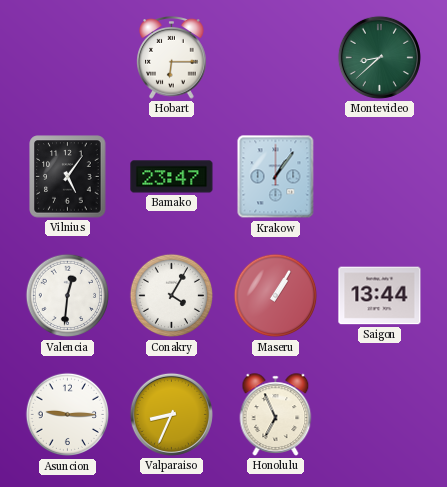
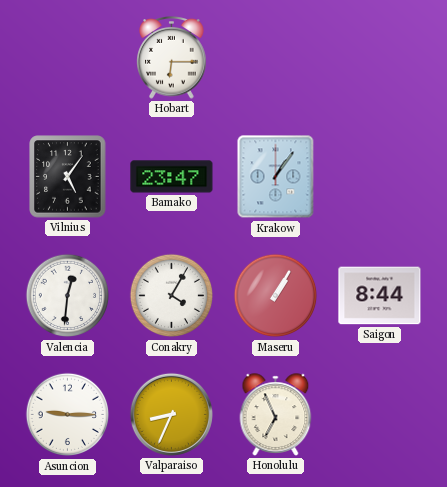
Montevideo: 8:38 -> none
Saigon: 13:44 -> 8:44
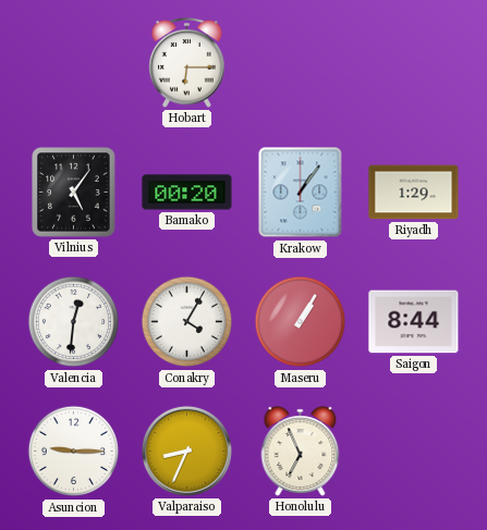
Bamako: 23:47 -> 00:20
Riyadh: none -> 1:29
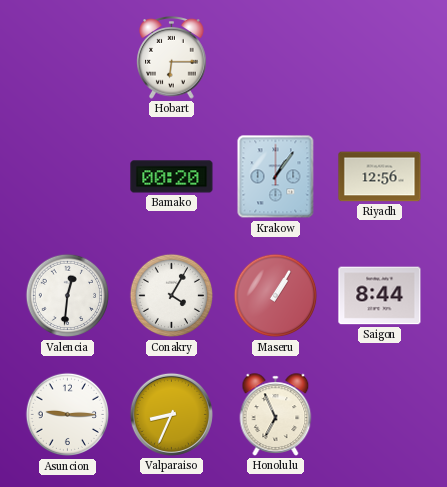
Vilnius: 5:06 -> none
Riyadh: 1:29 -> 12:56
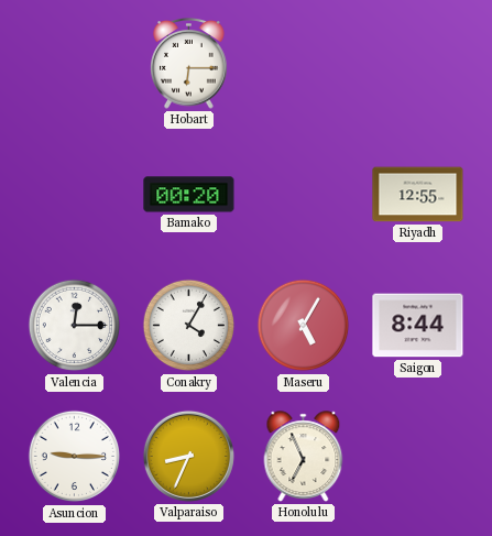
Krakow: 1:06 -> none
Riyadh: 12:56 -> 12:55
Valencia: 12:31 -> 12:15
Maseru: 1:05 -> 5:05
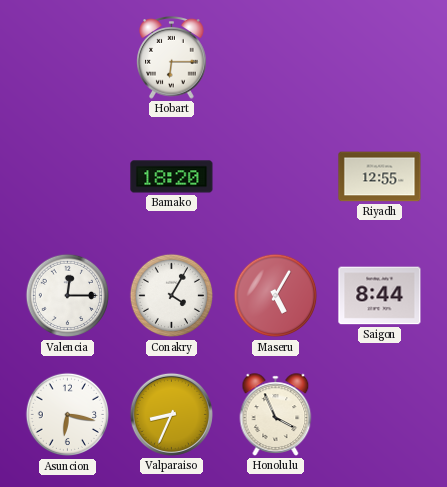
Bamako: 00:20 -> 18:20
Asuncion: 9:15 -> 6:17
Honolulu: 6:56 -> 3:56
